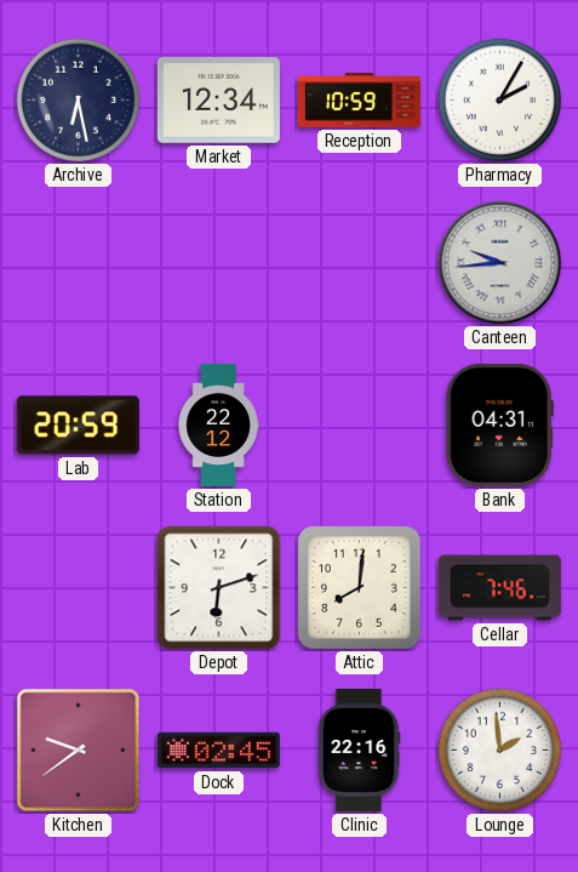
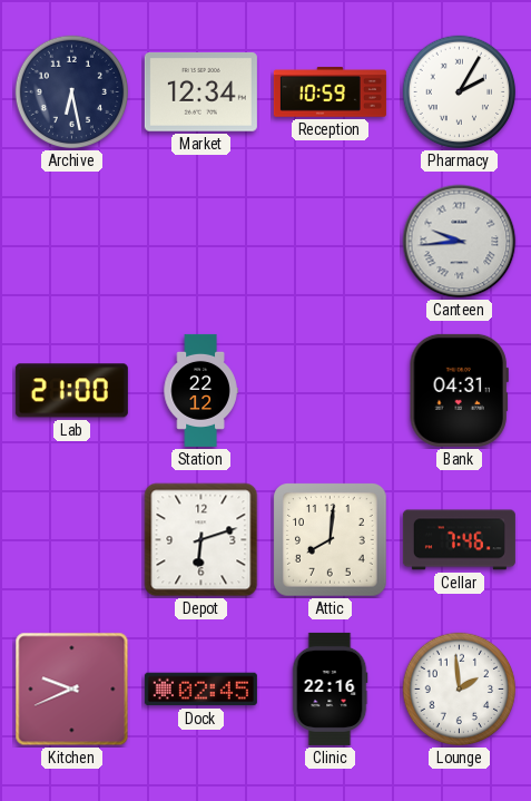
Lab: 20:59 -> 21:00
Kitchen: 9:39 -> 9:41
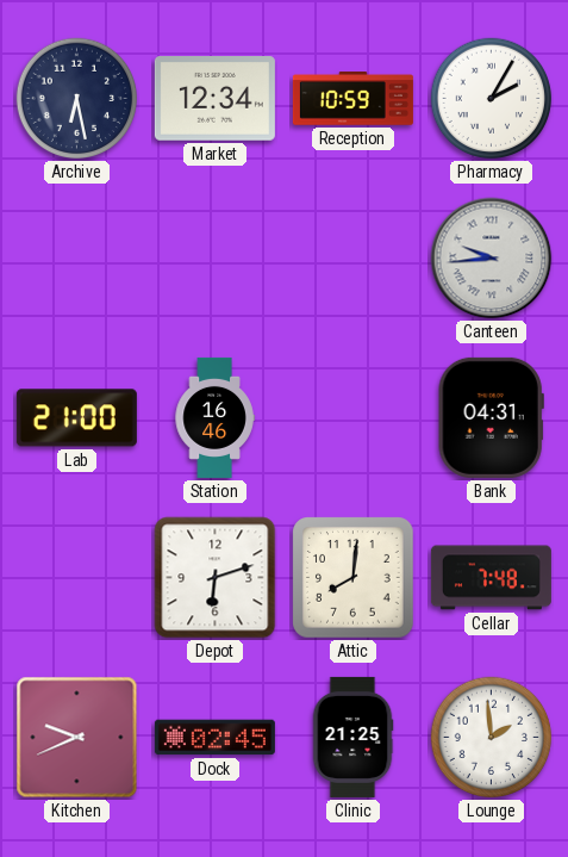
Station: 22:12 -> 16:46
Cellar: 7:46 -> 7:48
Clinic: 22:16 -> 21:25
